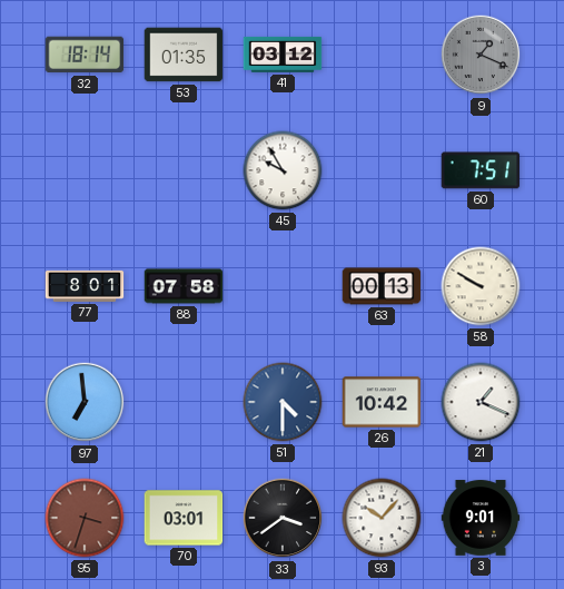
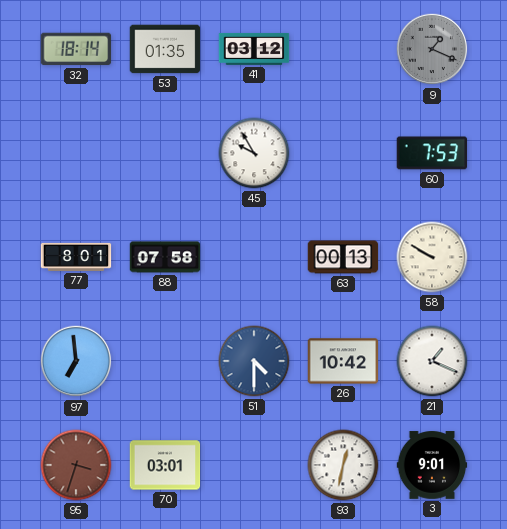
60: 7:51 -> 7:53
33: 3:39 -> none
93: 10:07 -> 12:32
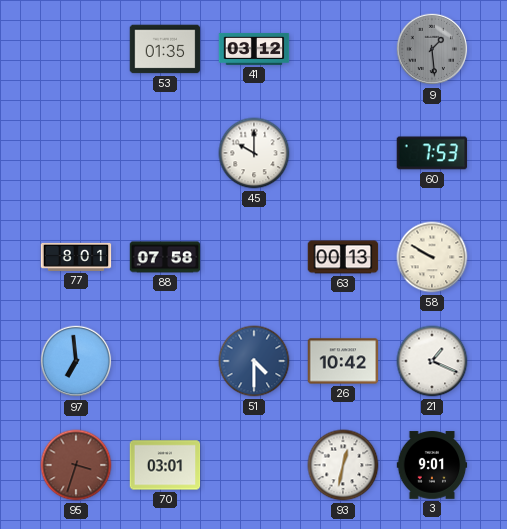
32: 18:14 -> none
9: 1:19 -> 1:29
45: 9:55 -> 10:00
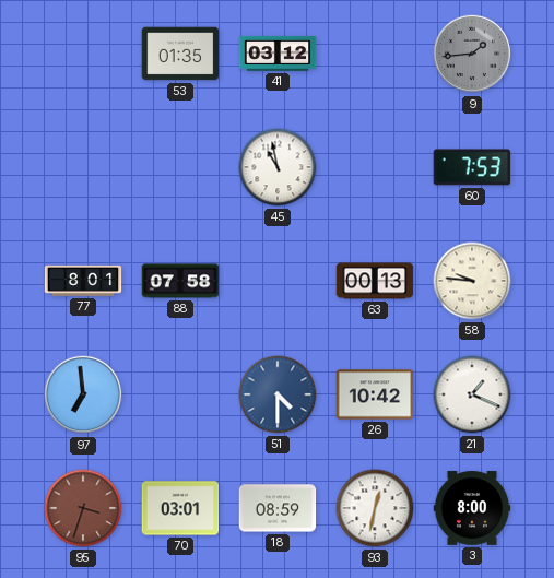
9: 1:29 -> 1:44
45: 10:00 -> 10:58
58: 9:50 -> 9:46
18: none -> 08:59
3: 9:01 -> 8:00
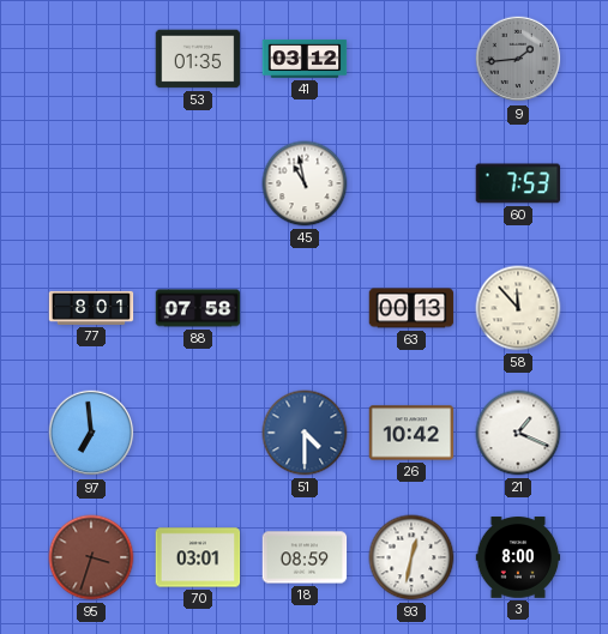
58: 9:46 -> 11:53
